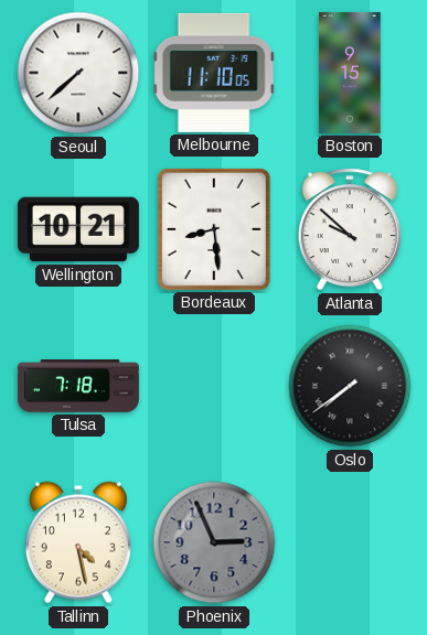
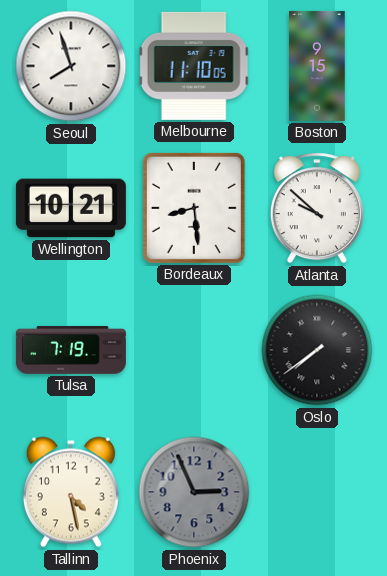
Seoul: 7:38 -> 7:57
Tulsa: 7:18 -> 7:19
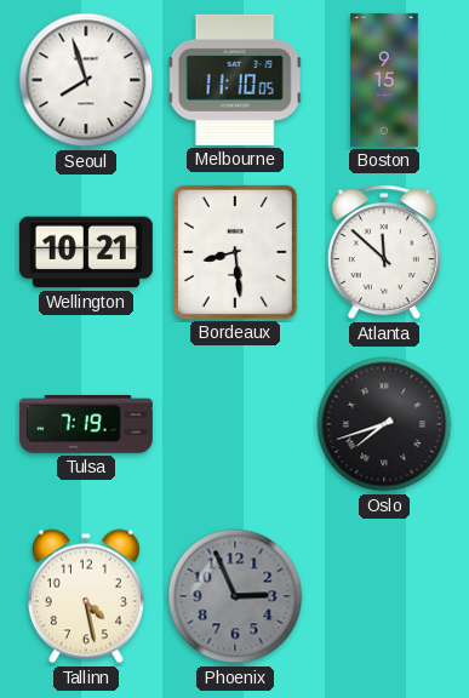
Atlanta: 9:52 -> 11:52
Oslo: 7:39 -> 7:42
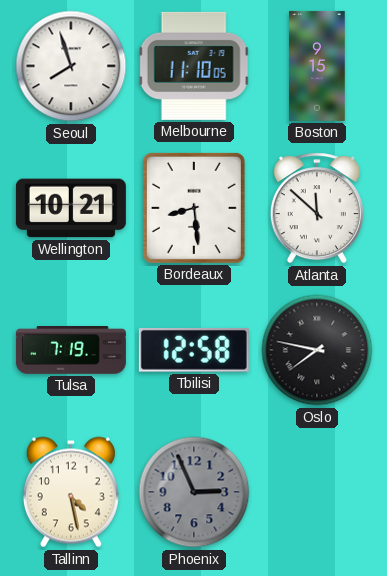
Tbilisi: none -> 12:58
Oslo: 7:42 -> 7:47
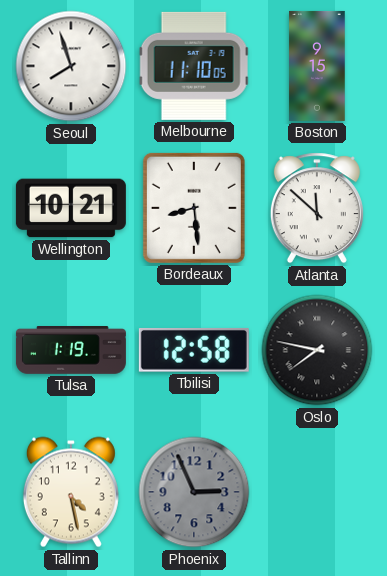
Tulsa: 7:19 -> 1:19
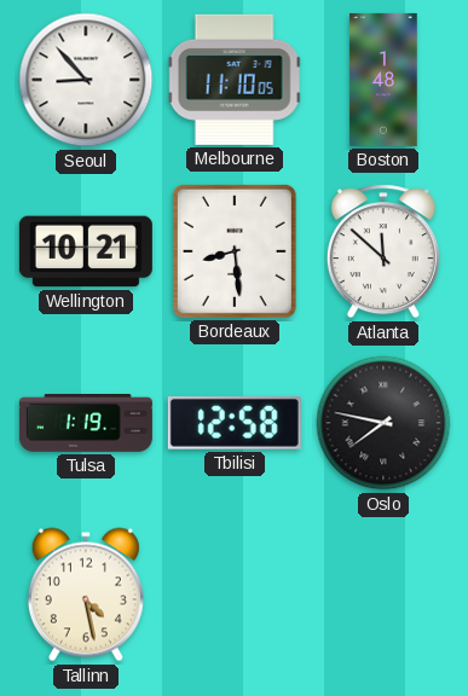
Seoul: 7:57 -> 8:53
Boston: 9:15 -> 1:48
Phoenix: 2:56 -> none
